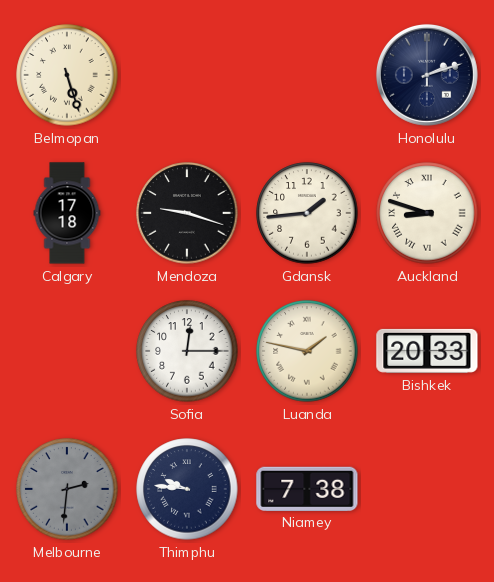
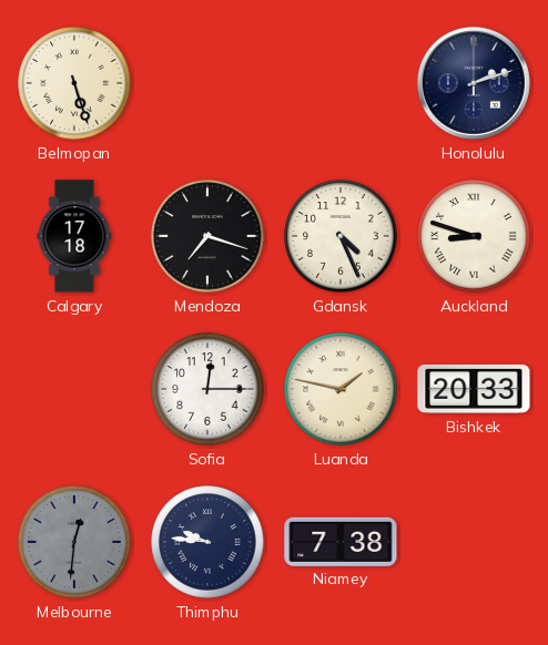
Mendoza: 9:18 -> 7:18
Gdansk: 1:44 -> 4:26
Melbourne: 2:31 -> 12:31
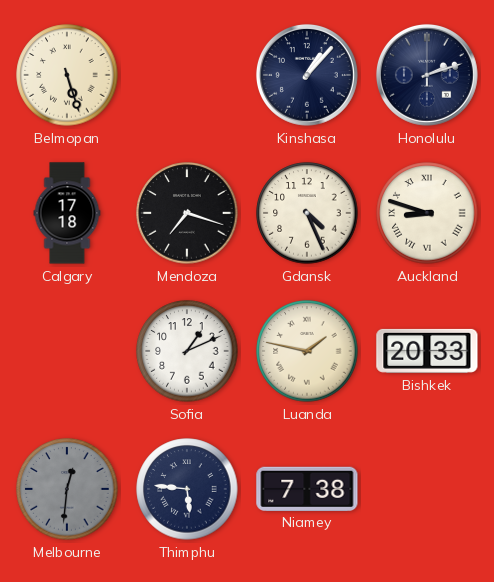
Kinshasa: none -> 1:07
Sofia: 12:15 -> 1:11
Thimphu: 9:46 -> 5:46
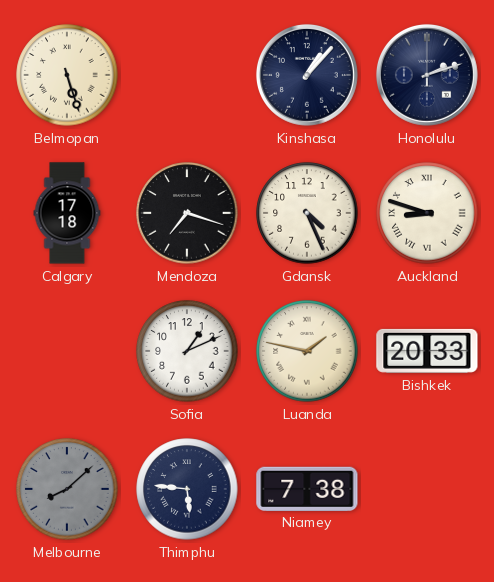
Melbourne: 12:31 -> 8:08
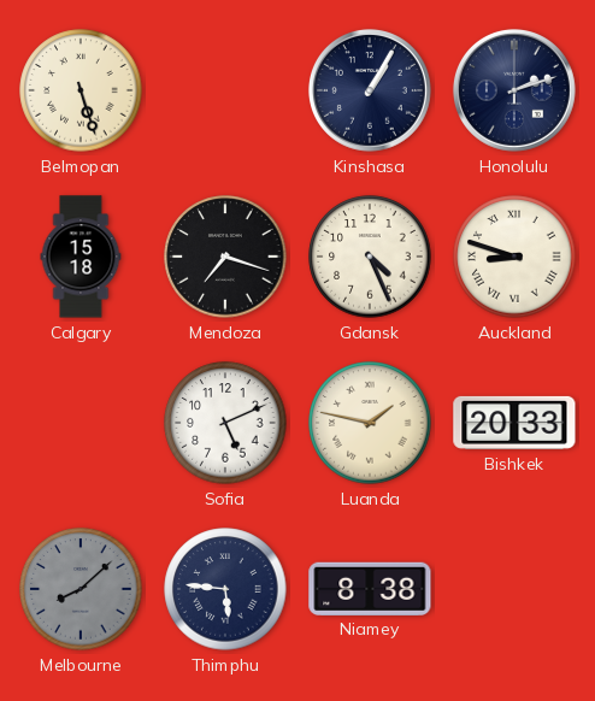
Kinshasa: 1:07 -> 1:05
Calgary: 17:18 -> 15:18
Sofia: 1:11 -> 5:11
Niamey: 7:38 -> 8:38
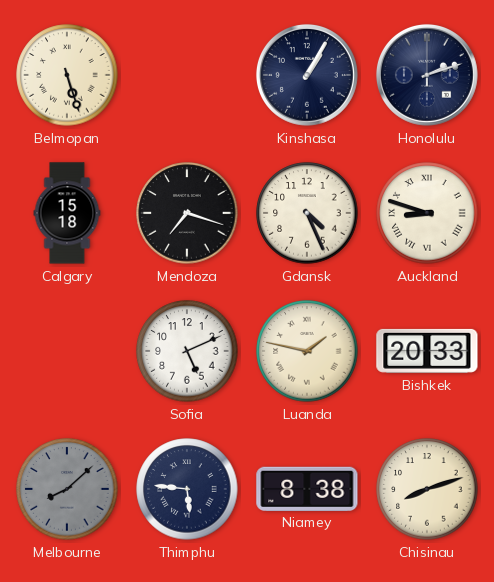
Chisinau: none -> 8:12
